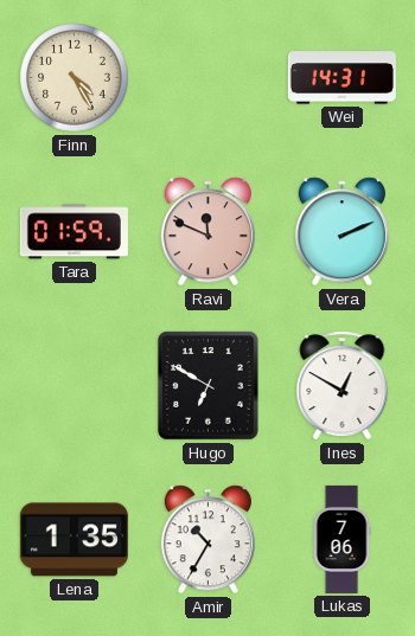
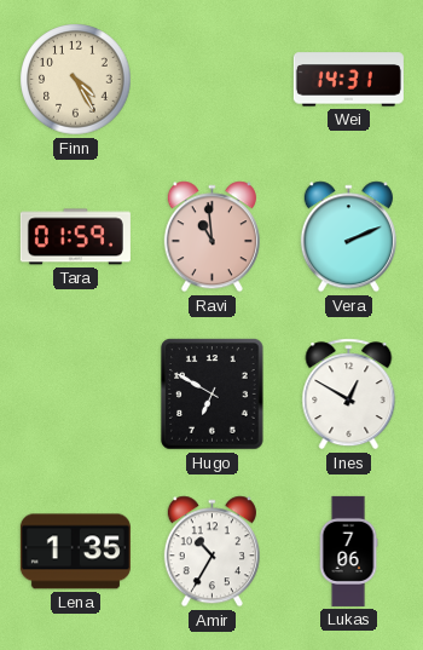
Ravi: 11:49 -> 10:59
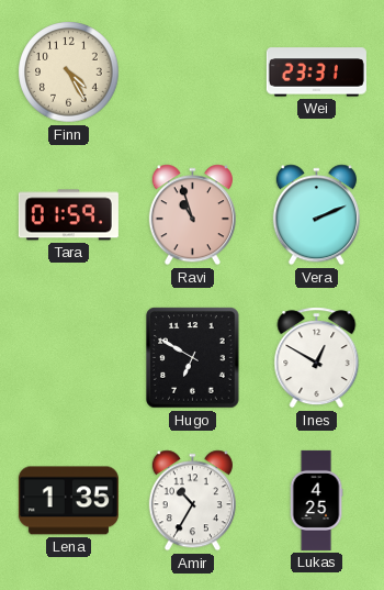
Wei: 14:31 -> 23:31
Ravi: 10:59 -> 10:57
Lukas: 7:06 -> 4:25
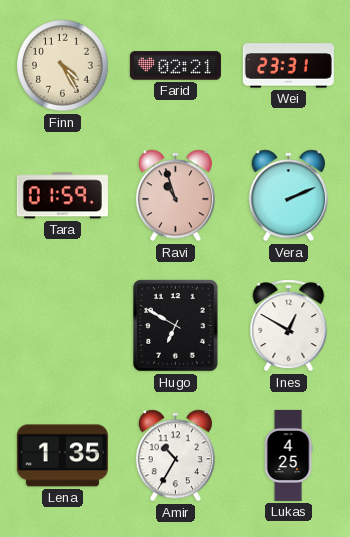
Farid: none -> 02:21
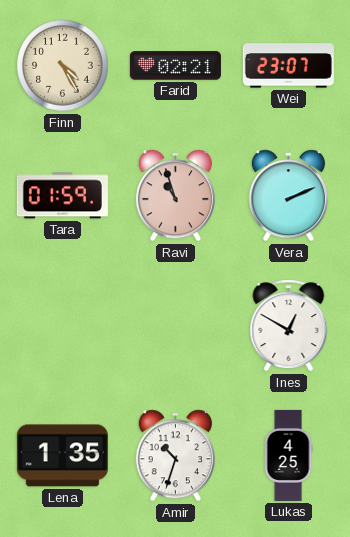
Wei: 23:31 -> 23:07
Hugo: 6:50 -> none
Amir: 10:35 -> 10:33
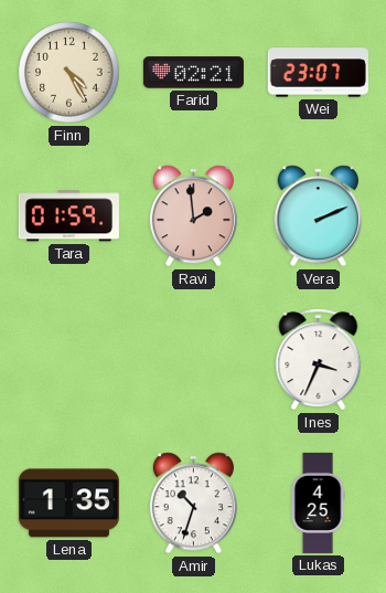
Ravi: 10:57 -> 1:59
Ines: 12:50 -> 3:34
